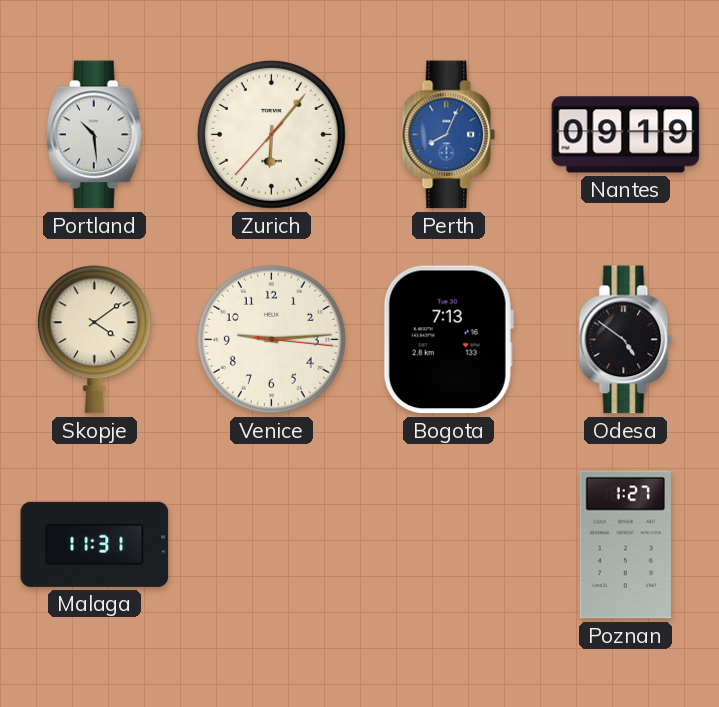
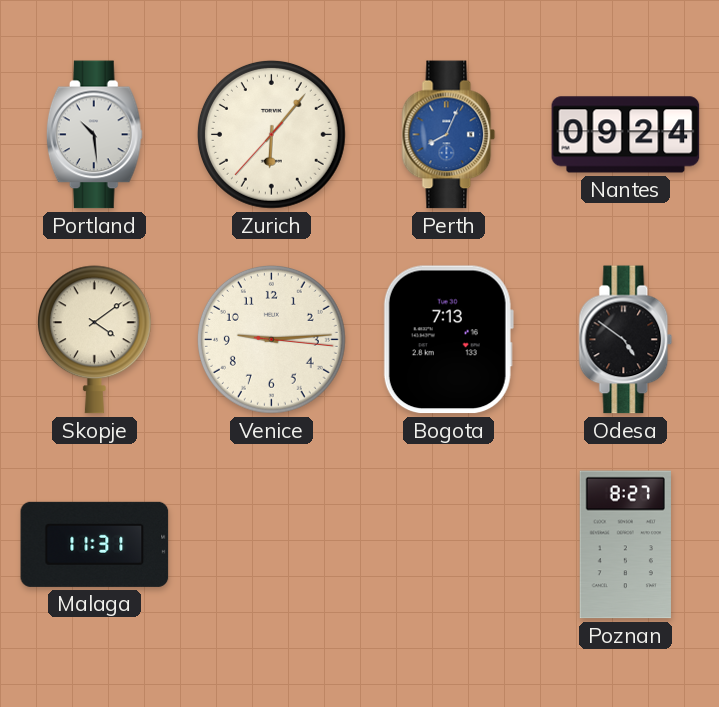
Nantes: 09:19 -> 09:24
Poznan: 1:27 -> 8:27
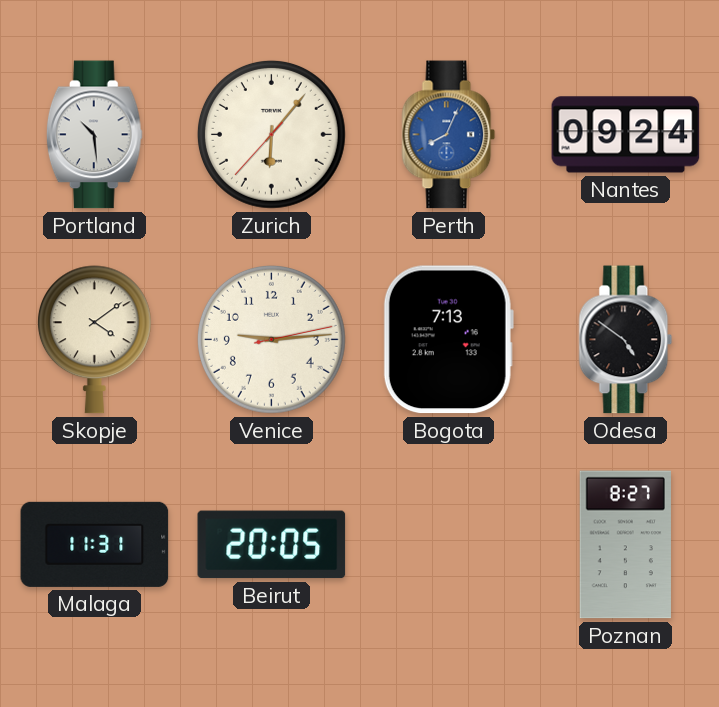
Venice: 9:14:16 -> 9:14:13
Beirut: none -> 20:05
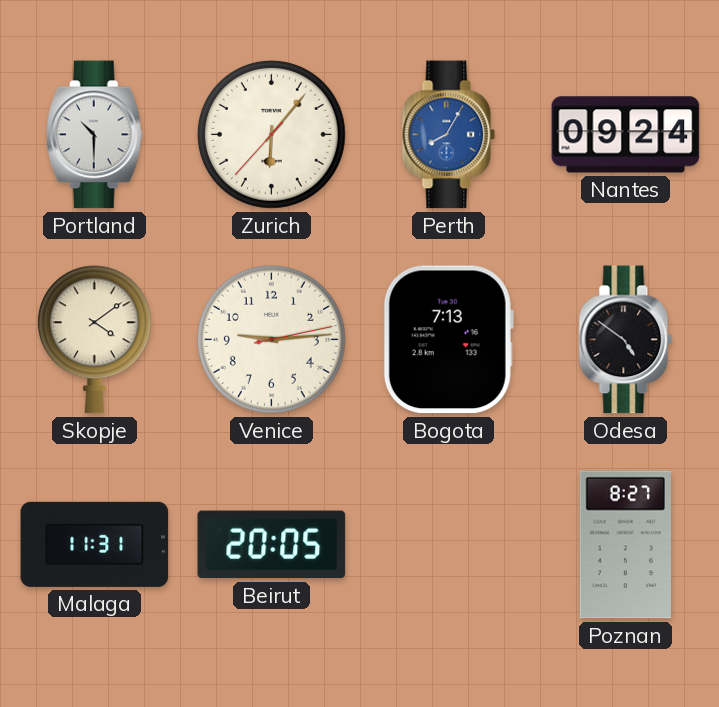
Portland: 10:29 -> 10:30
Perth: 8:04 -> 8:05
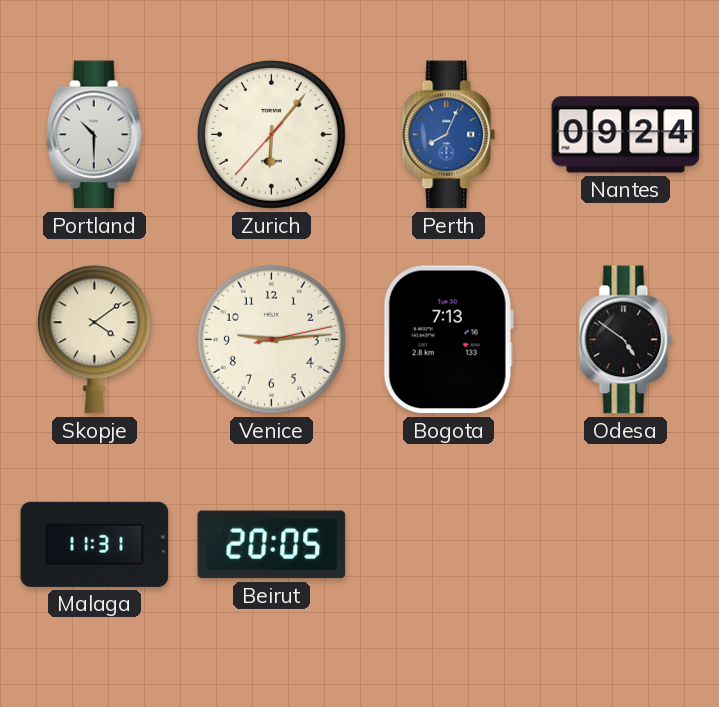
Perth: 8:05 -> 8:04
Poznan: 8:27 -> none
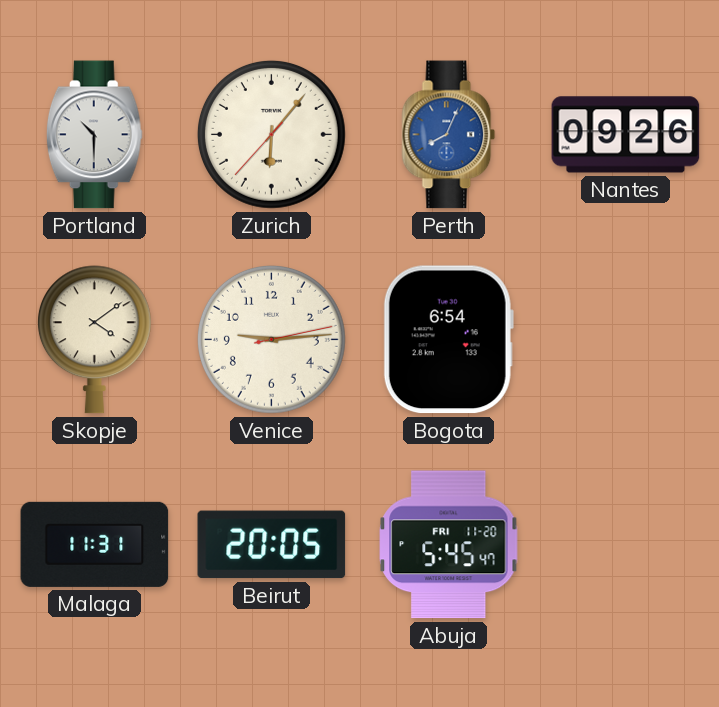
Nantes: 09:24 -> 09:26
Bogota: 7:13 -> 6:54
Odesa: 4:51 -> none
Abuja: none -> 5:45
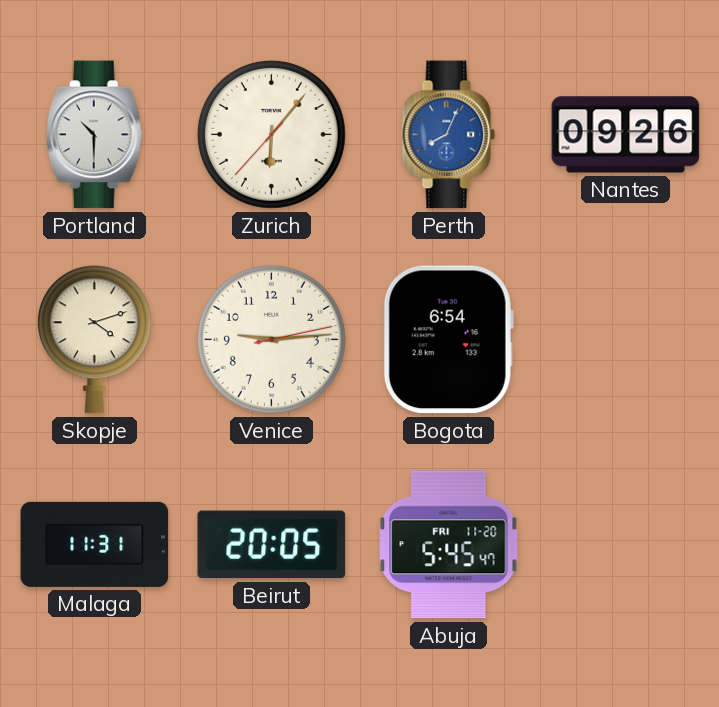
Skopje: 4:09 -> 4:12
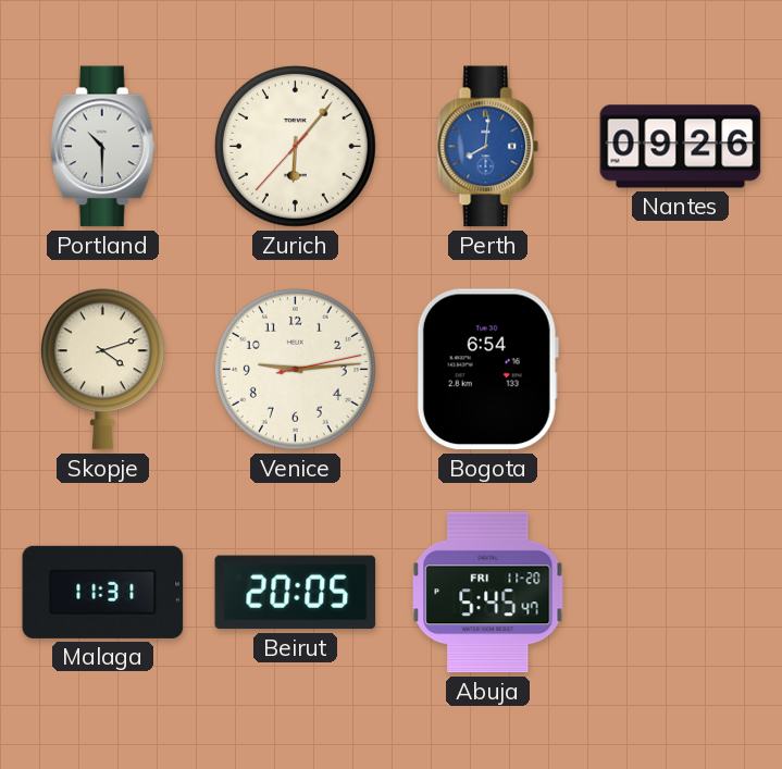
Perth: 8:04 -> 8:01
